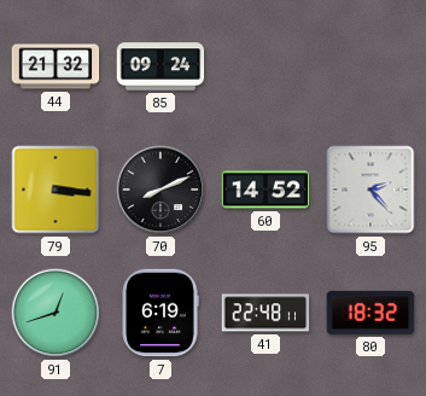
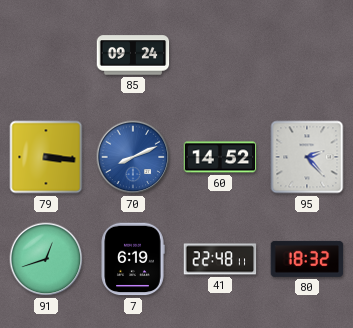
44: 21:32 -> none
70 dial: black -> blue
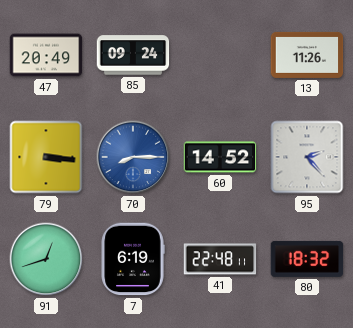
47: none -> 20:49
13: none -> 11:26
70: 8:11 -> 8:15
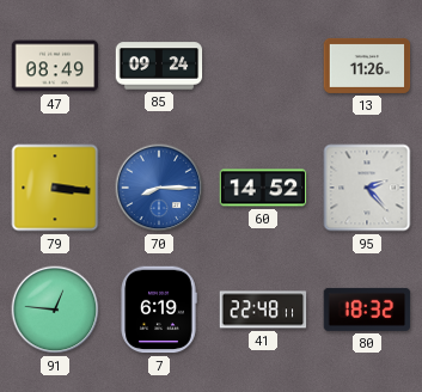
47: 20:49 -> 08:49
91: 12:42 -> 12:46
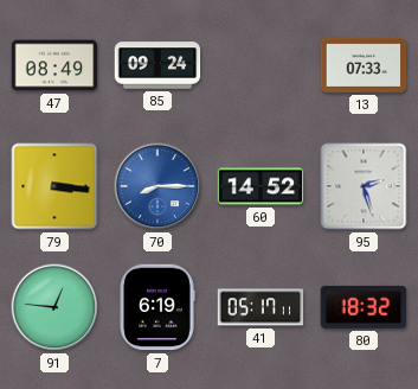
13: 11:26 -> 07:33
95: 2:23 -> 2:27
41: 22:48 -> 05:17
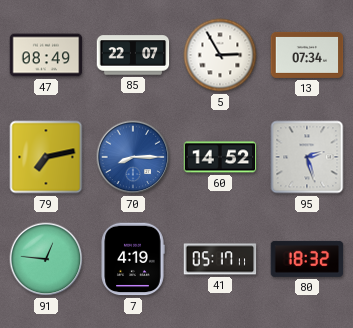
85: 09:24 -> 22:07
5: none -> 2:55
13: 07:33 -> 07:34
79: 3:16 -> 7:13
7: 6:19 -> 4:19
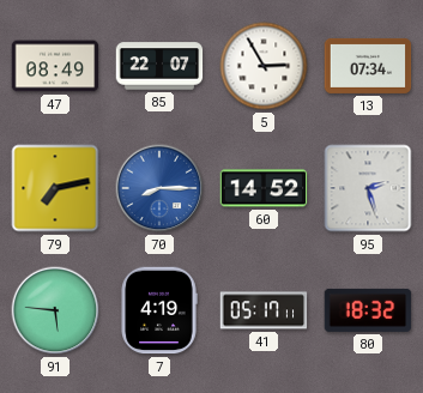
91: 12:46 -> 5:46
